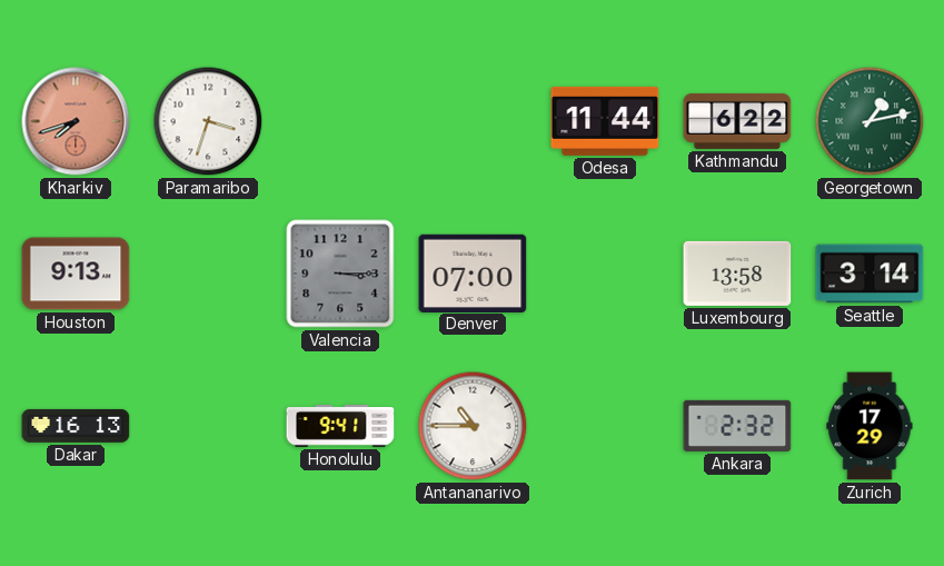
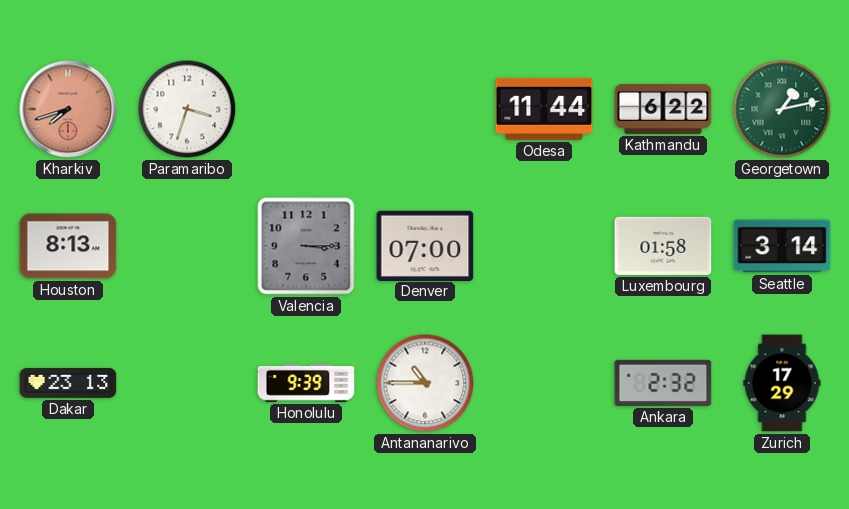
Houston: 9:13 -> 8:13
Luxembourg: 13:58 -> 01:58
Dakar: 16:13 -> 23:13
Honolulu: 9:41 -> 9:39
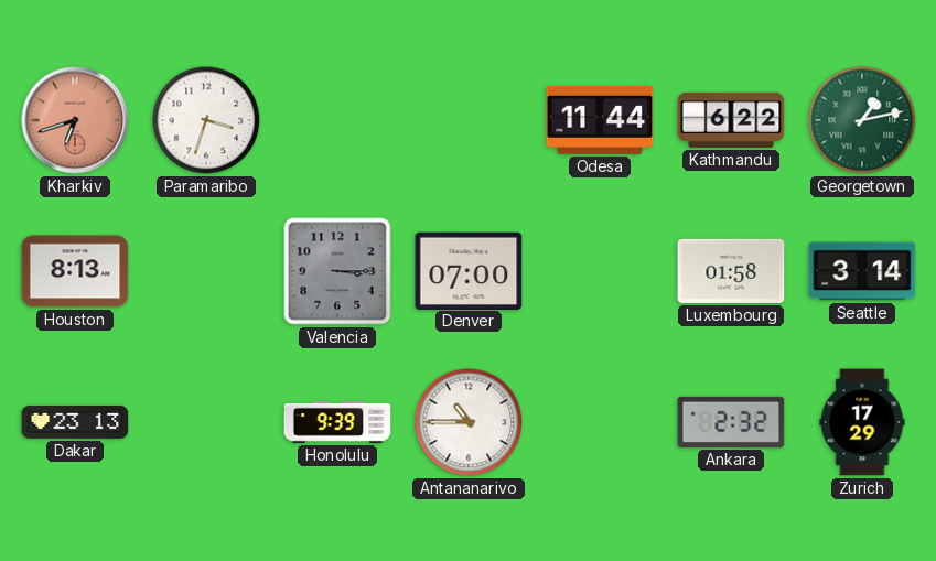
Kharkiv: 7:42 -> 6:42
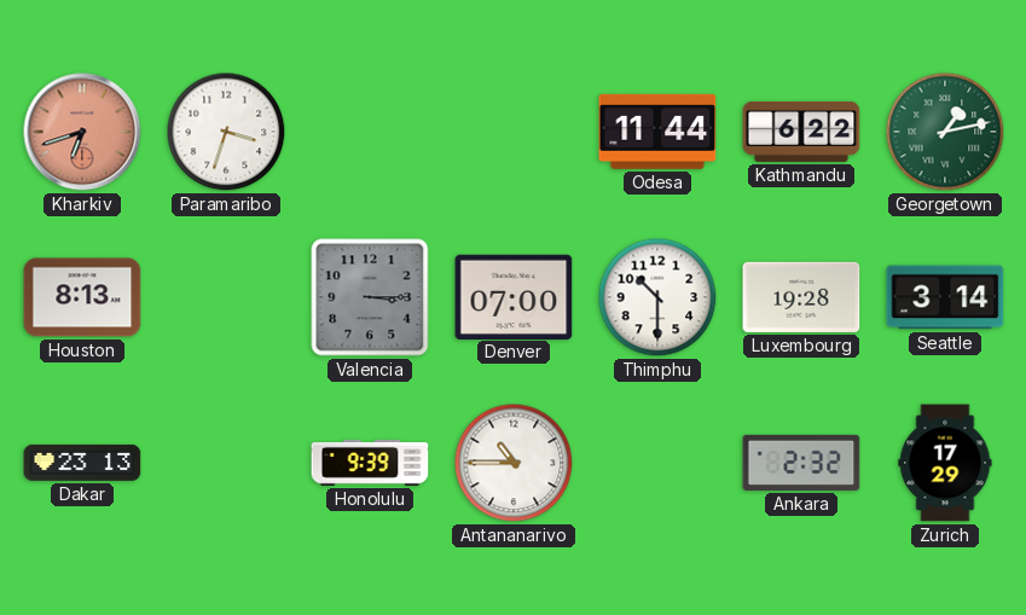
Thimphu: none -> 10:30
Luxembourg: 01:58 -> 19:28
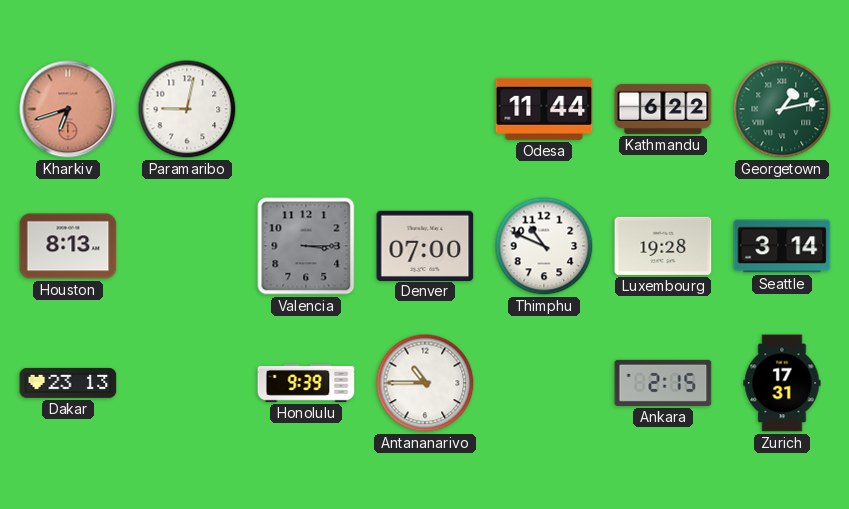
Paramaribo: 3:33 -> 9:02
Thimphu: 10:30 -> 10:49
Ankara: 2:32 -> 2:15
Zurich: 17:29 -> 17:31
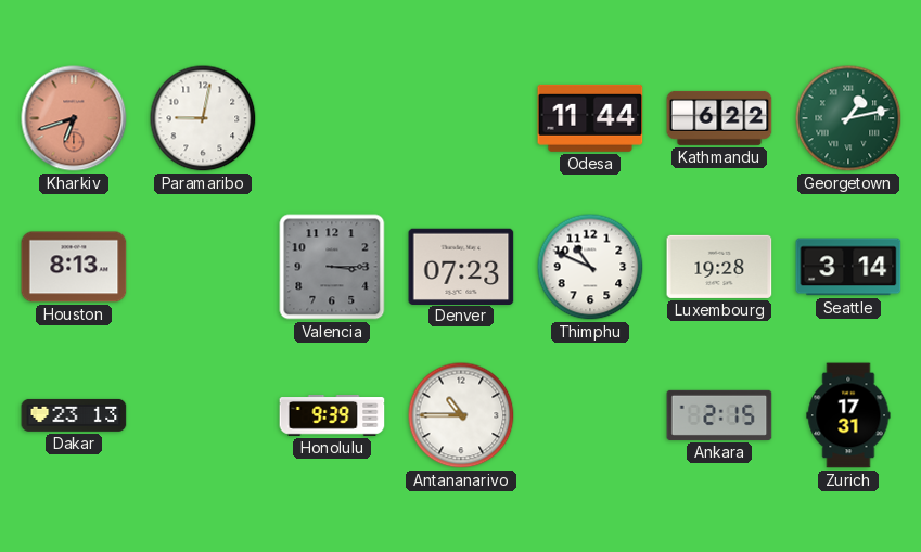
Denver: 07:00 -> 07:23
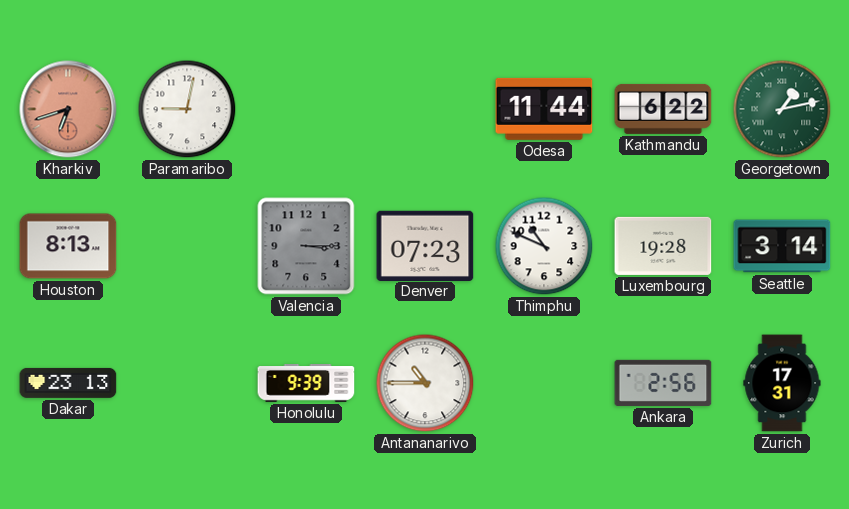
Ankara: 2:15 -> 2:56
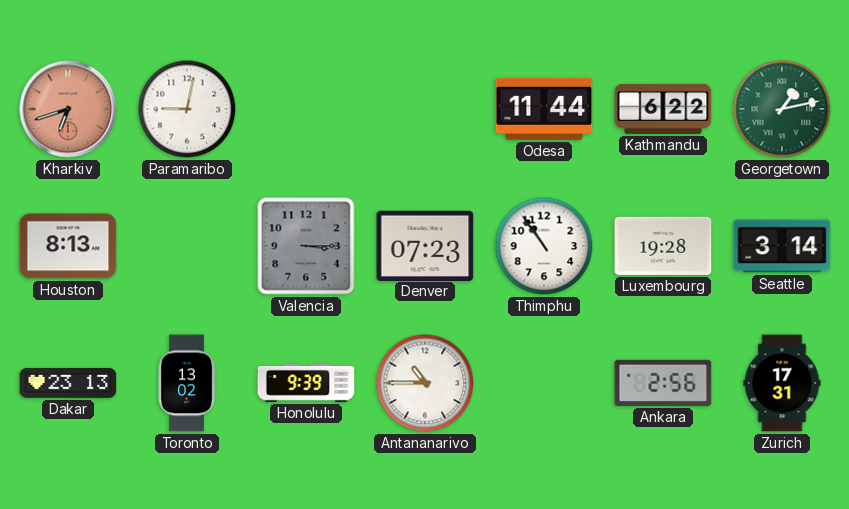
Thimphu: 10:49 -> 10:54
Toronto: none -> 13:02
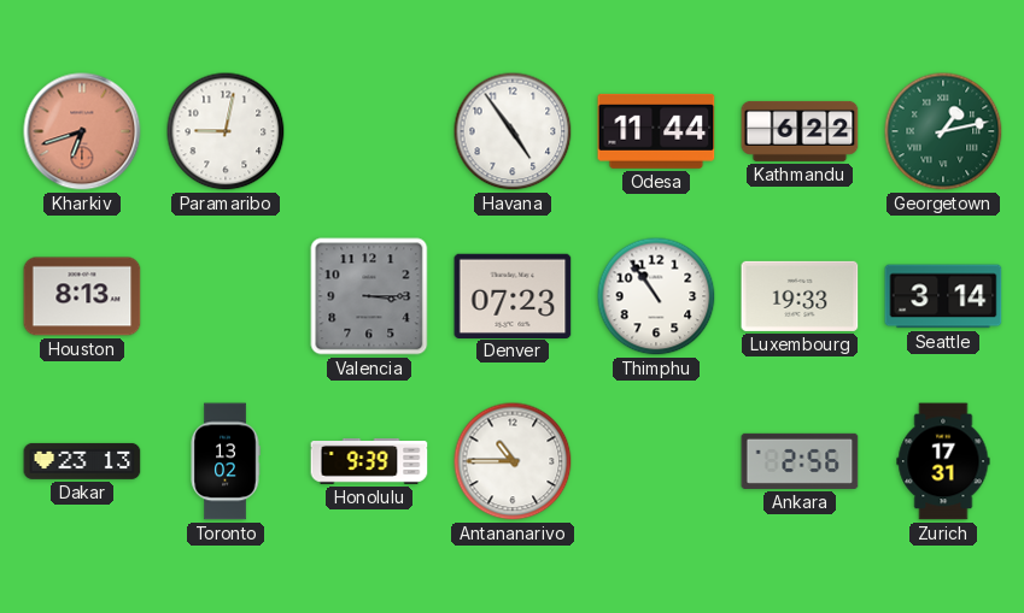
Havana: none -> 4:54
Luxembourg: 19:28 -> 19:33
